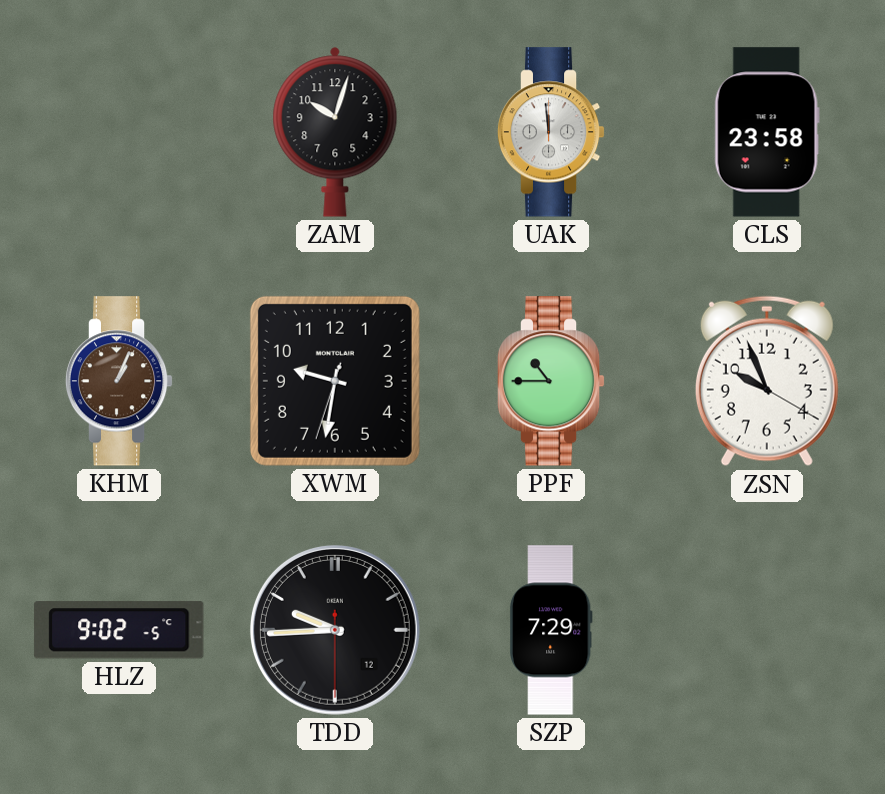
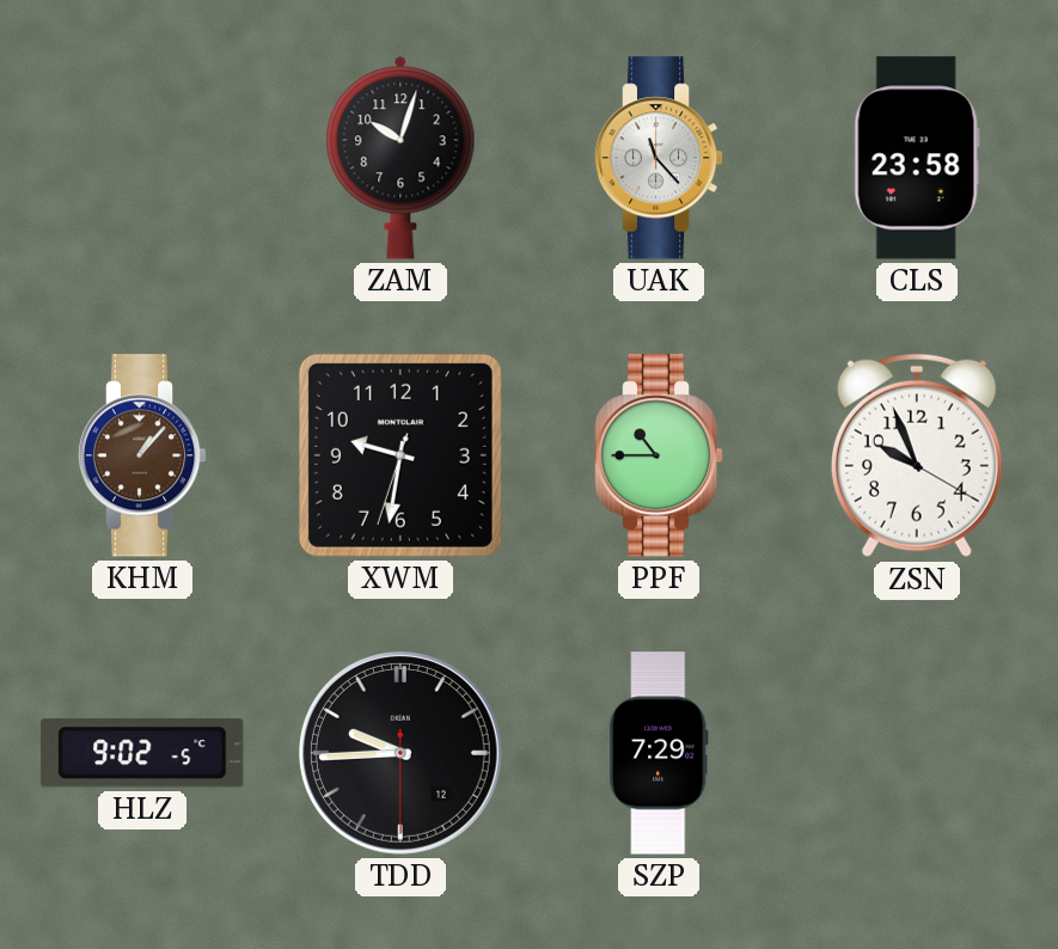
UAK: 11:59 -> 11:23
KHM: 1:04 -> 1:07
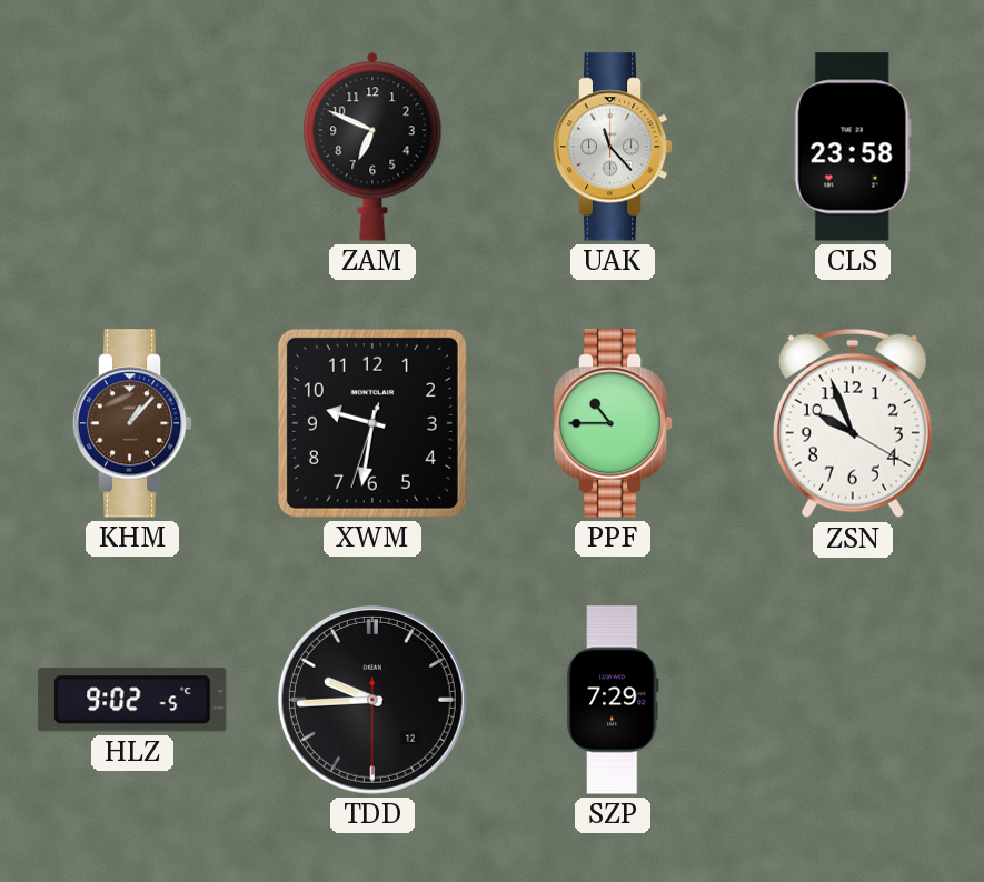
ZAM: 10:03 -> 6:49
